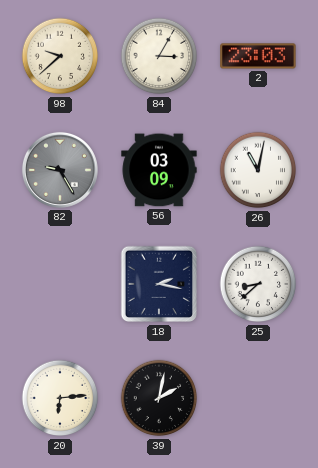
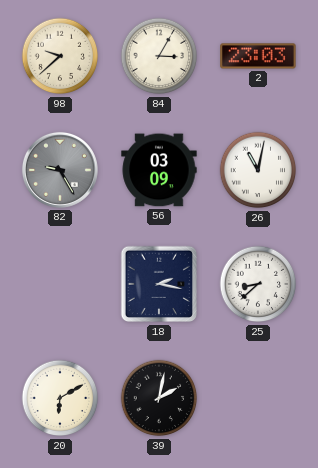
20: 6:14 -> 6:10
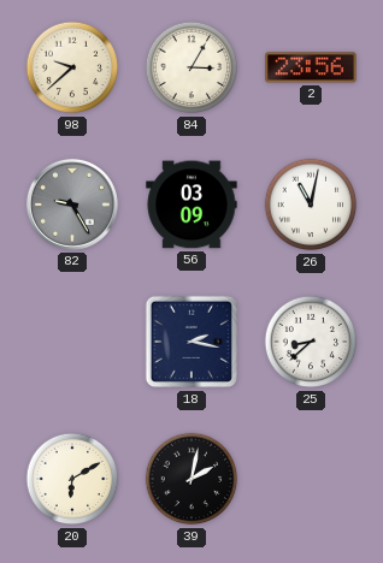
2: 23:03 -> 23:56
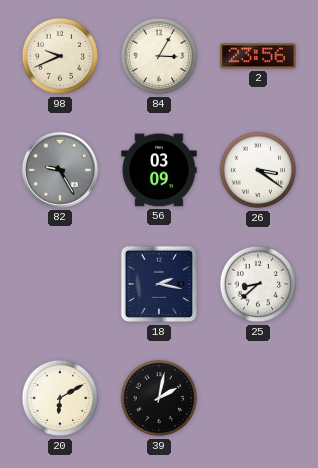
98: 9:38 -> 9:41
26: 11:02 -> 3:21
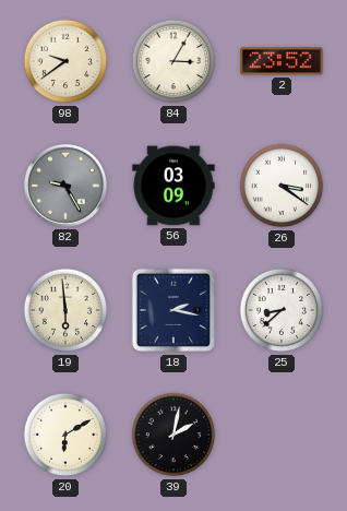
98: 9:41 -> 9:39
2: 23:56 -> 23:52
19: none -> 5:59
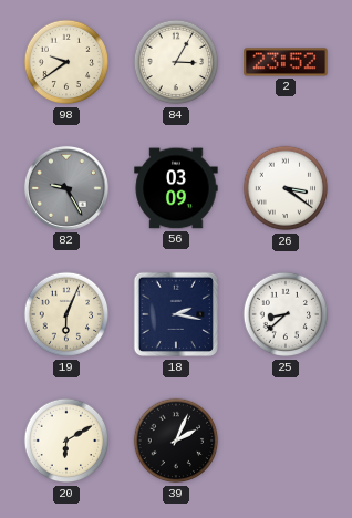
19: 5:59 -> 6:04
39: 2:02 -> 2:04
